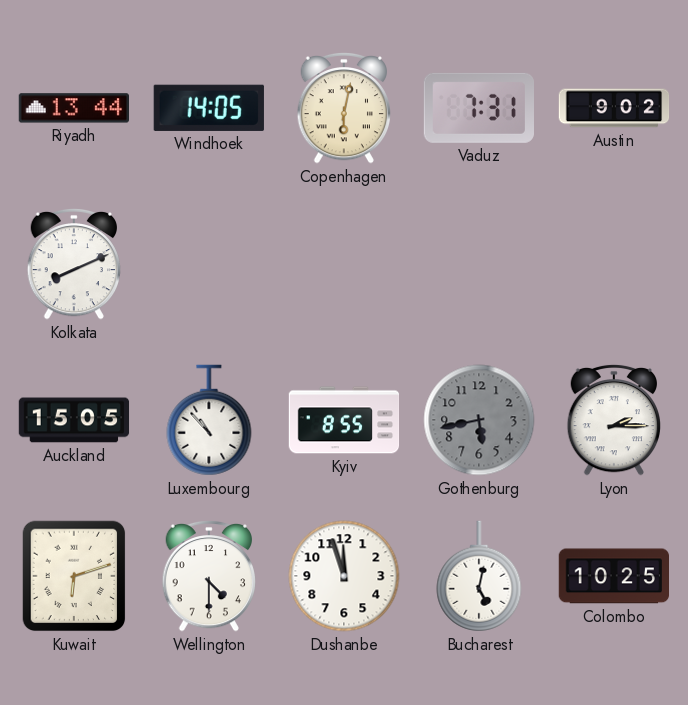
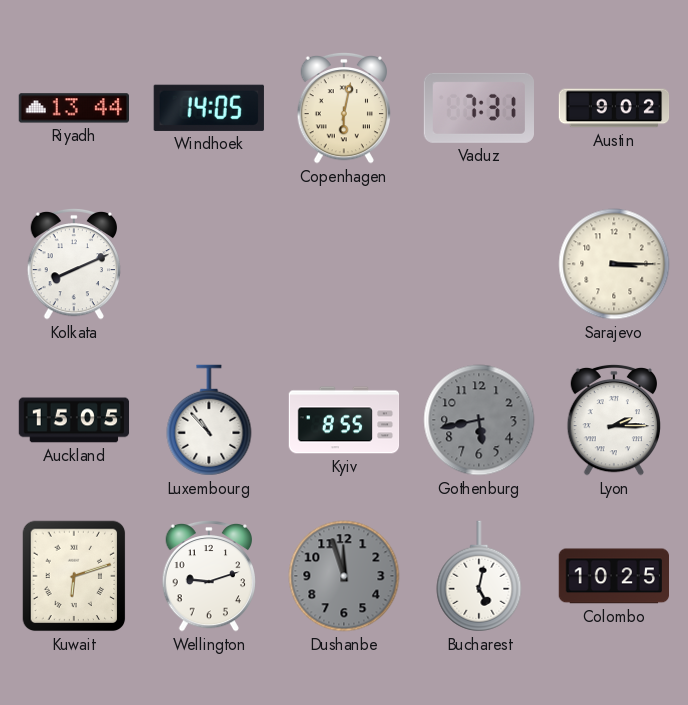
Sarajevo: none -> 3:15
Wellington: 4:30 -> 9:12
Dushanbe dial: white -> grey
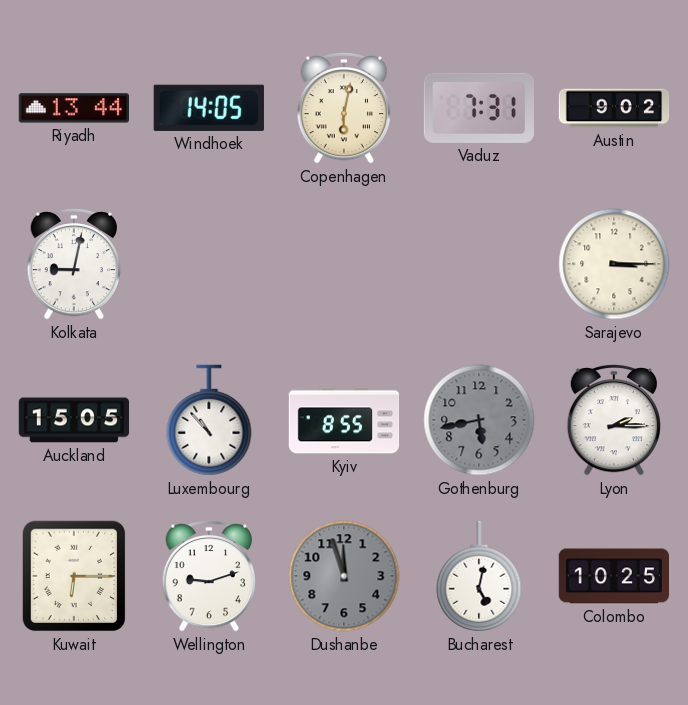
Kolkata: 8:11 -> 9:02
Kuwait: 6:12 -> 6:15
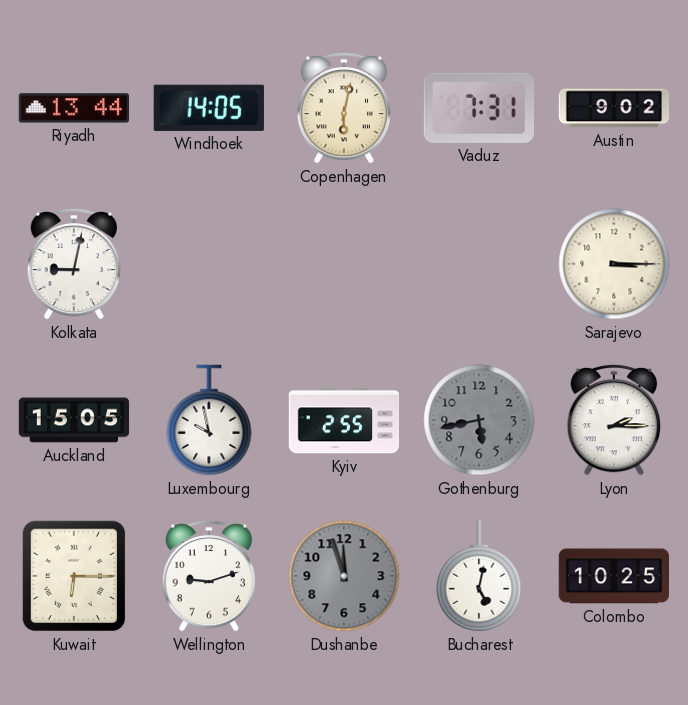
Luxembourg: 10:53 -> 9:58
Kyiv: 8:55 -> 2:55
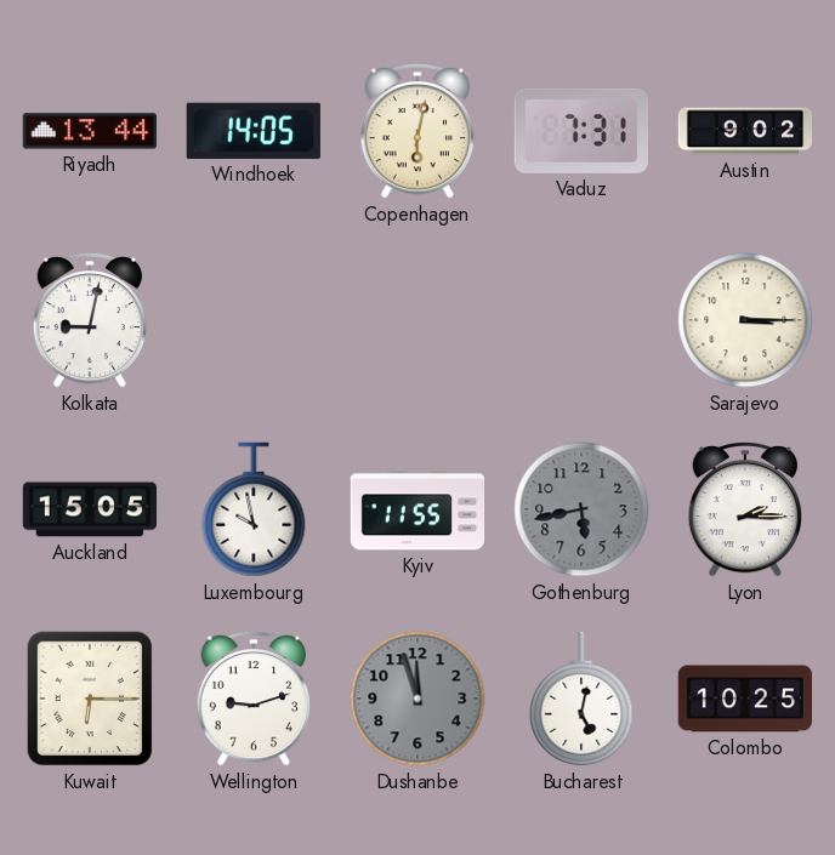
Kyiv: 2:55 -> 11:55
